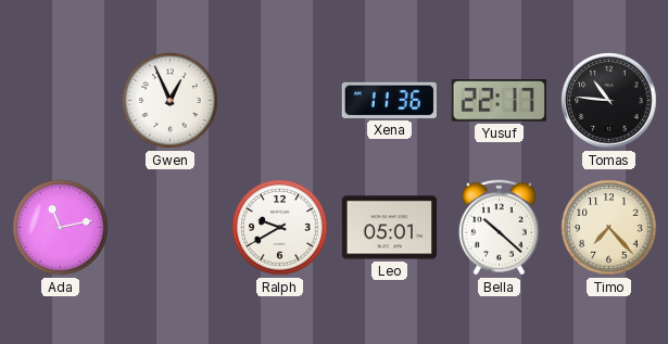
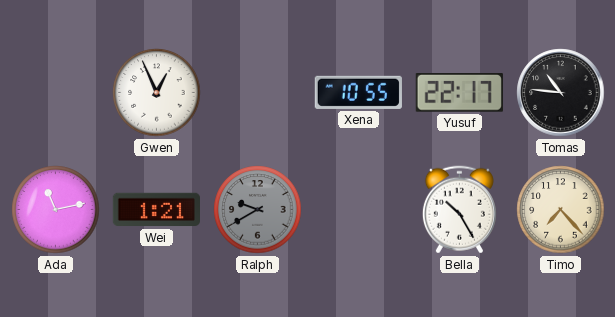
Xena: 11:36 -> 10:55
Wei: none -> 1:21
Ralph dial: white -> grey
Leo: 05:01 -> none
Bella: 10:22 -> 10:25
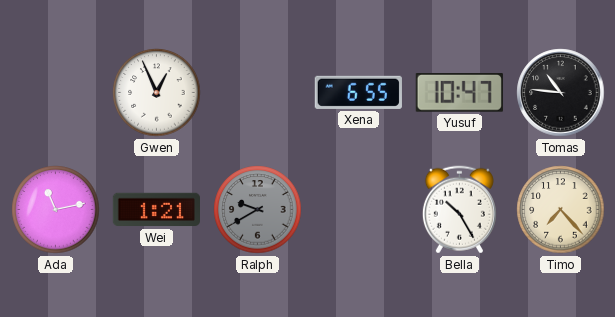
Xena: 10:55 -> 6:55
Yusuf: 22:17 -> 10:47
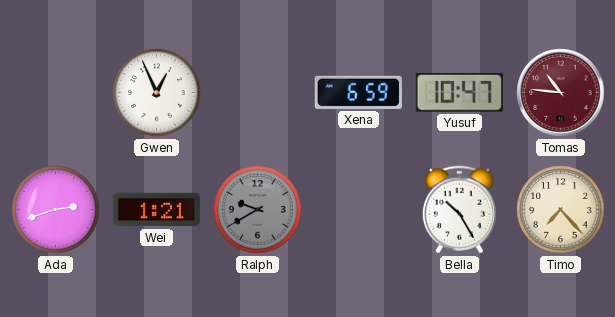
Xena: 6:55 -> 6:59
Tomas dial: black -> burgundy
Ada: 11:13 -> 2:42
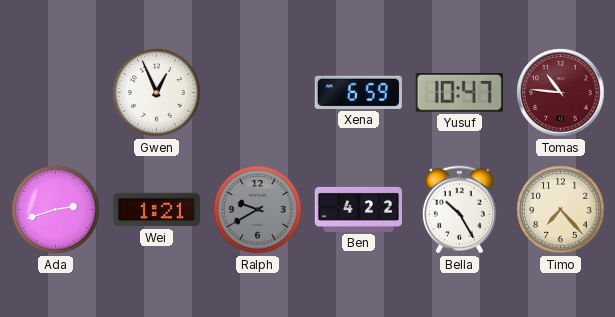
Ben: none -> 4:22
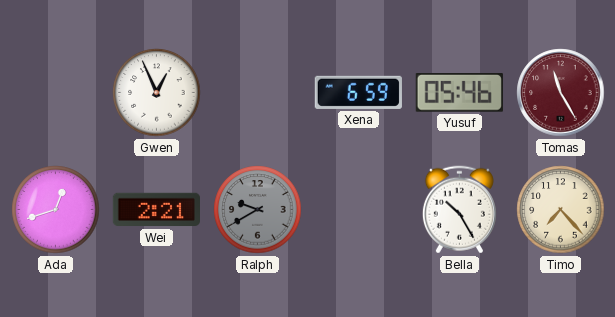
Yusuf: 10:47 -> 05:46
Tomas: 10:46 -> 11:25
Ada: 2:42 -> 12:42
Wei: 1:21 -> 2:21
Ben: 4:22 -> none
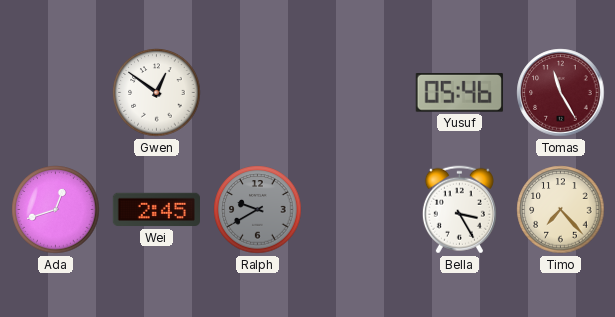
Gwen: 12:56 -> 12:51
Xena: 6:59 -> none
Wei: 2:21 -> 2:45
Bella: 10:25 -> 3:25
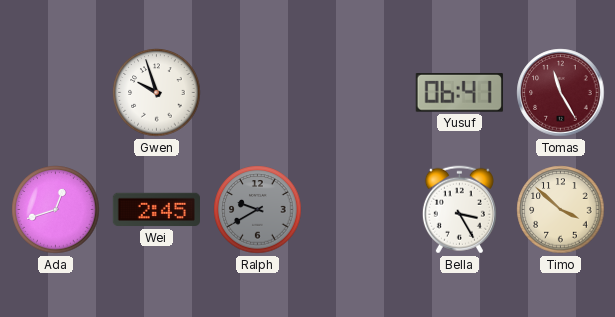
Gwen: 12:51 -> 9:57
Yusuf: 05:46 -> 06:41
Timo: 7:23 -> 3:52
